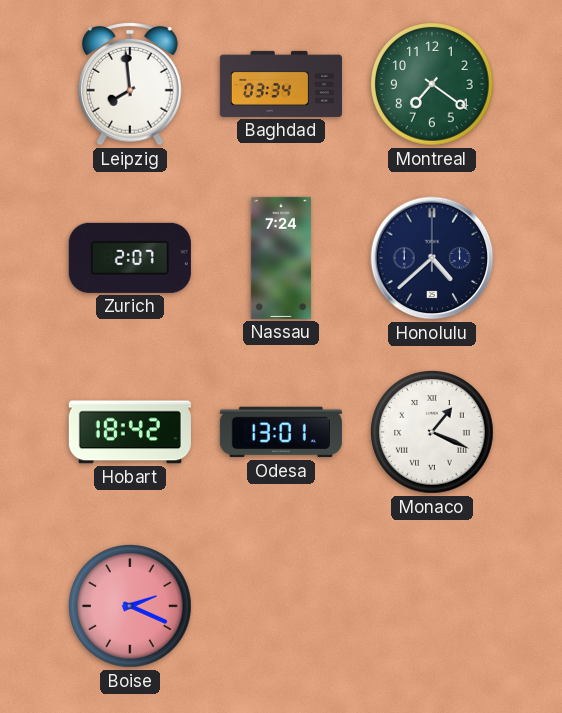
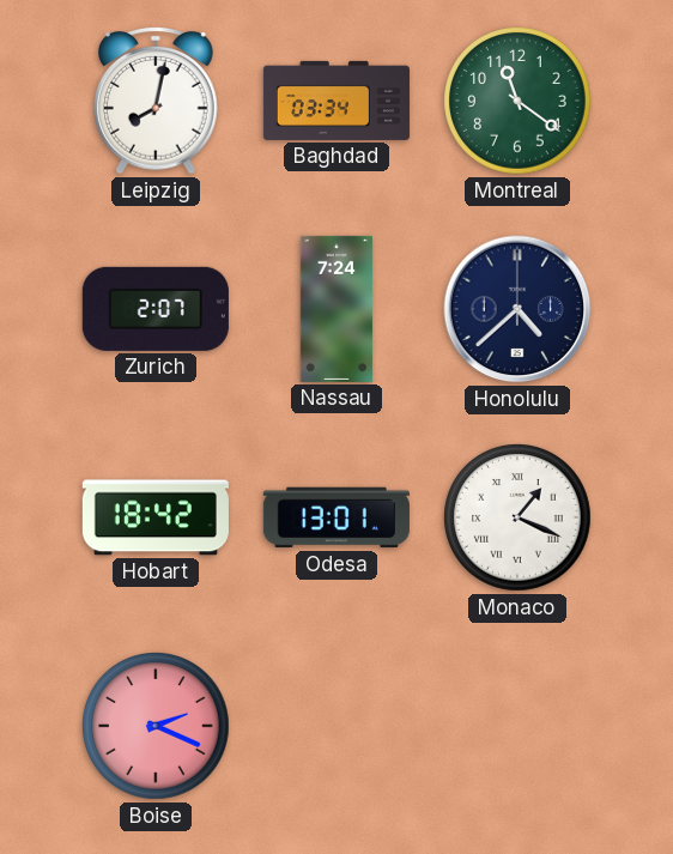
Leipzig: 7:59 -> 8:02
Montreal: 7:21 -> 11:21
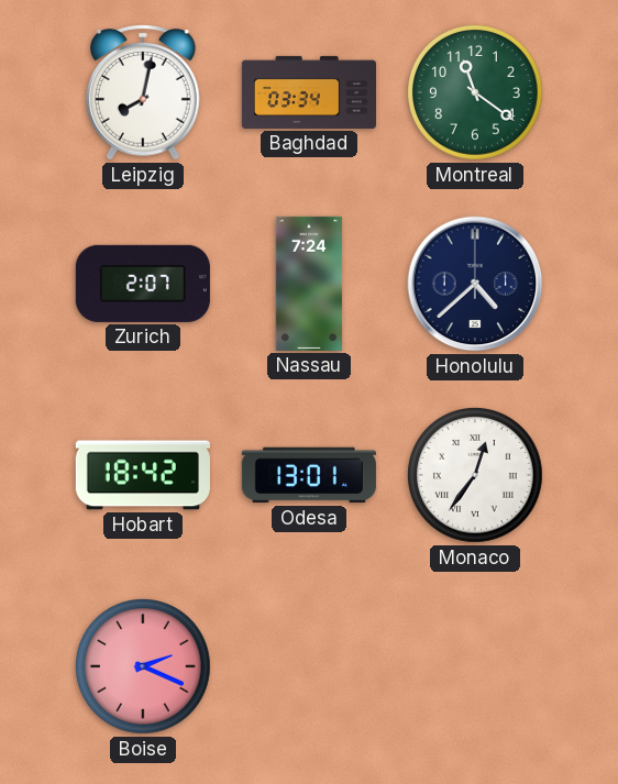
Monaco: 1:19 -> 12:36
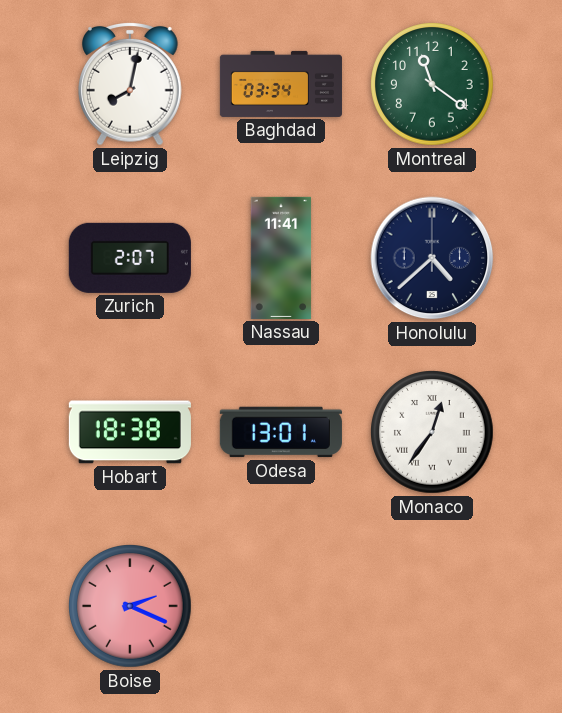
Nassau: 7:24 -> 11:41
Hobart: 18:42 -> 18:38
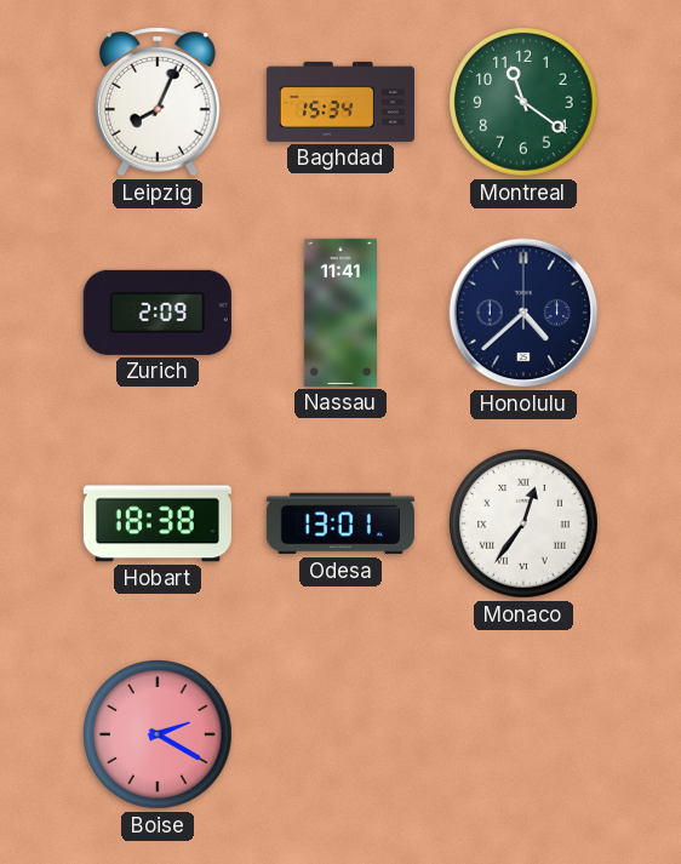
Leipzig: 8:02 -> 8:04
Baghdad: 03:34 -> 15:34
Zurich: 2:07 -> 2:09
Boise: 2:19 -> 2:20
